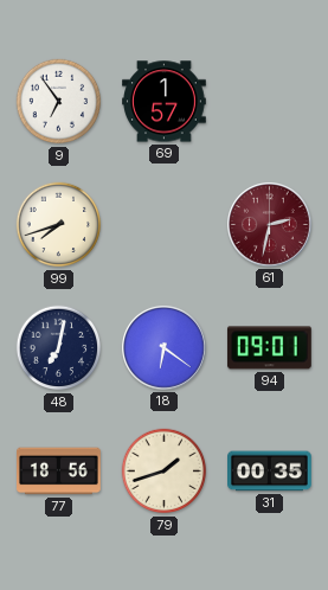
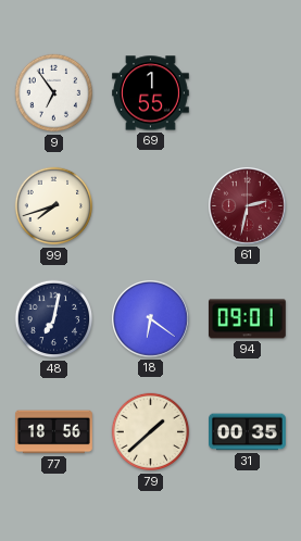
69: 1:57 -> 1:55
79: 1:42 -> 1:38
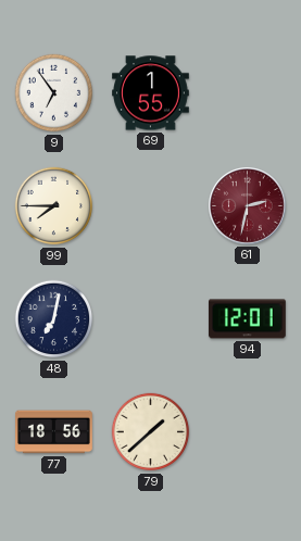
99: 7:42 -> 7:45
18: 6:21 -> none
94: 09:01 -> 12:01
31: 00:35 -> none
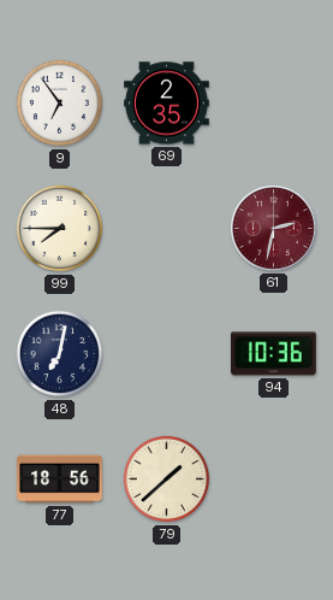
69: 1:55 -> 2:35
94: 12:01 -> 10:36
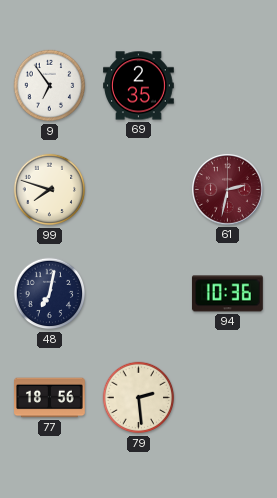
99: 7:45 -> 7:48
79: 1:38 -> 2:29
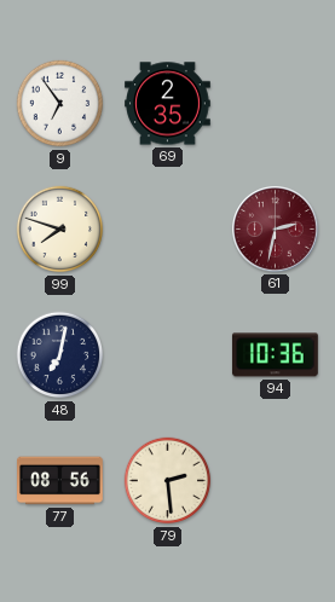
77: 18:56 -> 08:56
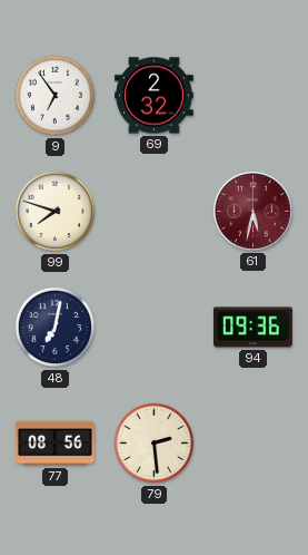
69: 2:35 -> 2:32
61: 2:32 -> 5:32
94: 10:36 -> 09:36
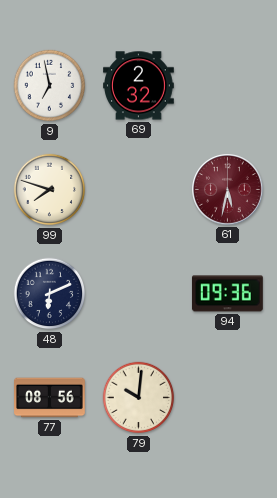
9: 6:54 -> 6:58
48: 7:02 -> 6:11
79: 2:29 -> 10:01
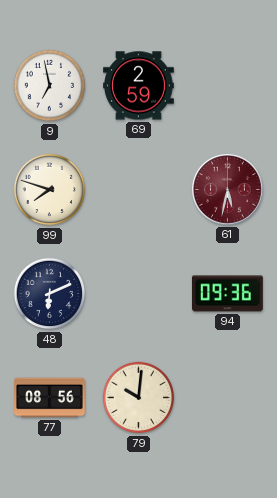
69: 2:32 -> 2:59
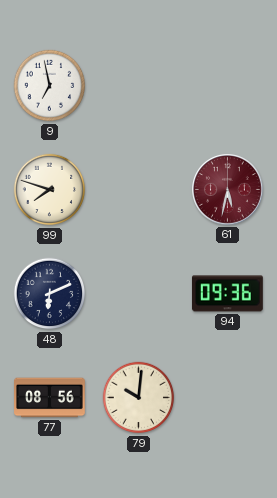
69: 2:59 -> none
